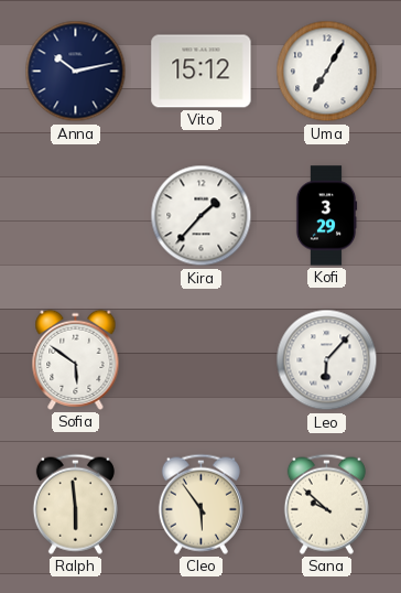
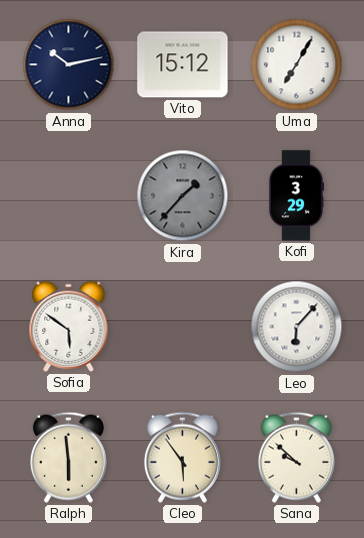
Kira dial: white -> grey
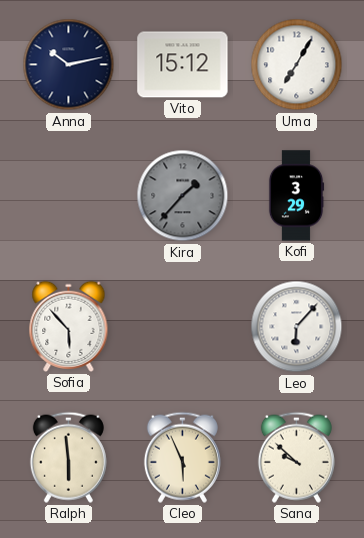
Sofia: 5:51 -> 5:53
Cleo: 5:54 -> 5:56
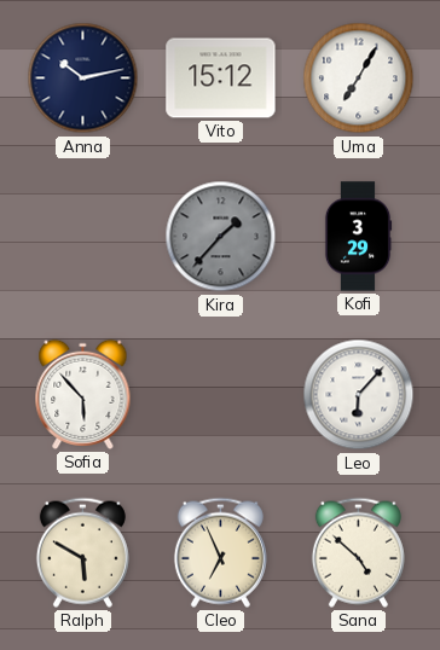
Ralph: 5:59 -> 5:50
Cleo: 5:56 -> 6:56
Sana: 9:52 -> 4:52
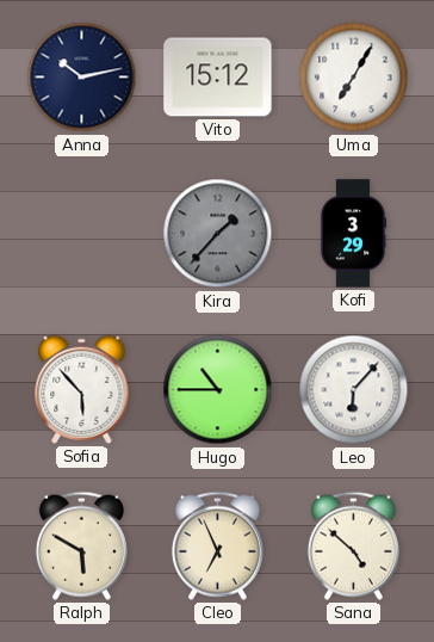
Hugo: none -> 10:45
